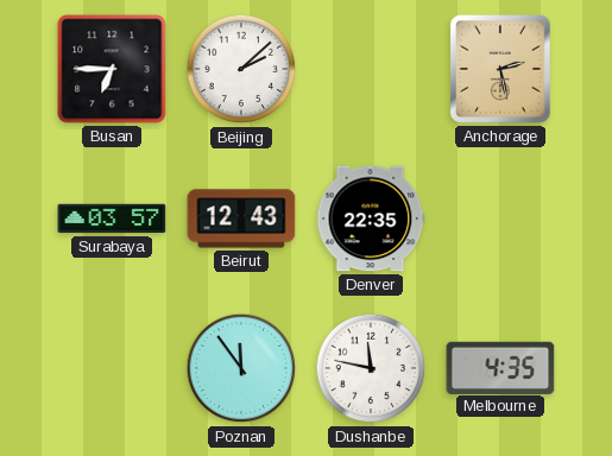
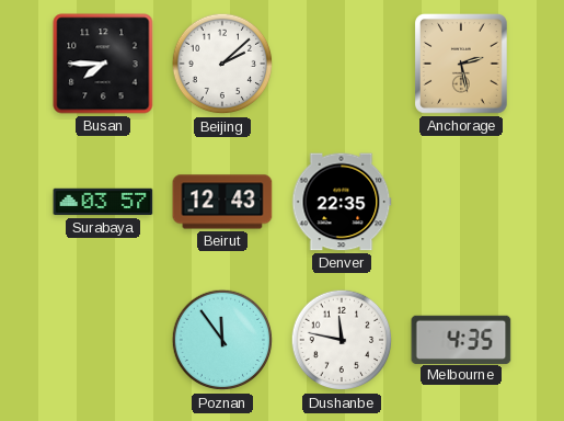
Busan: 6:45 -> 7:45
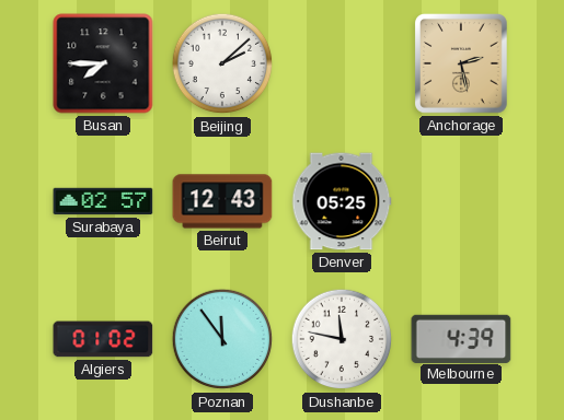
Surabaya: 03:57 -> 02:57
Denver: 22:35 -> 05:25
Algiers: none -> 01:02
Melbourne: 4:35 -> 4:39
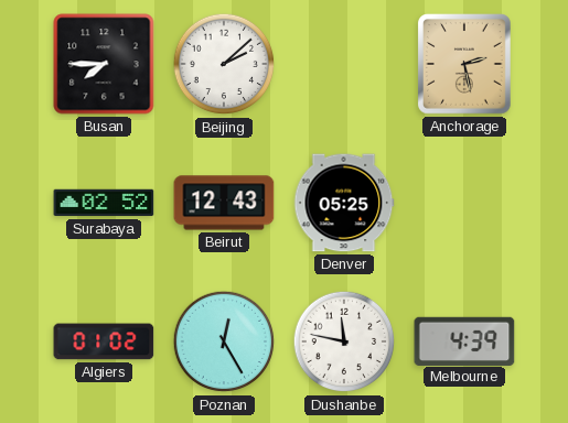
Surabaya: 02:57 -> 02:52
Poznan: 11:54 -> 12:25
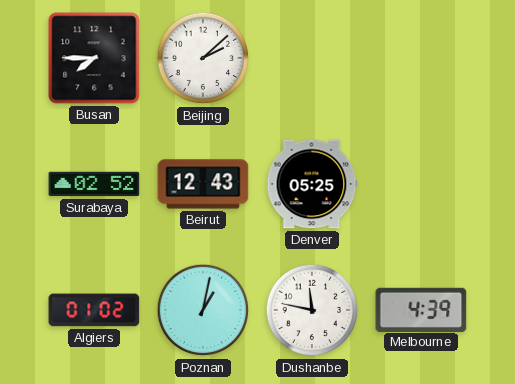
Anchorage: 2:28 -> none
Poznan: 12:25 -> 1:02
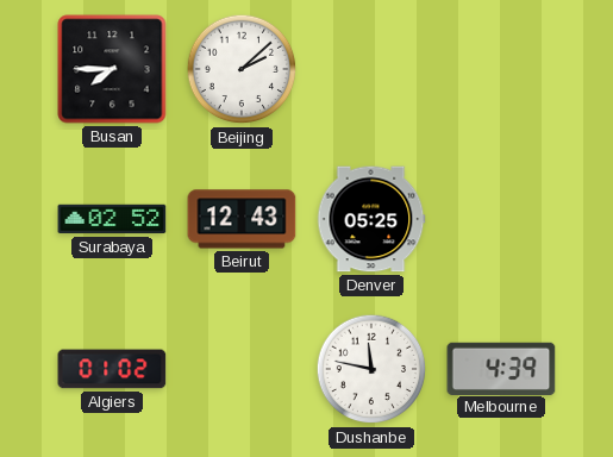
Poznan: 1:02 -> none
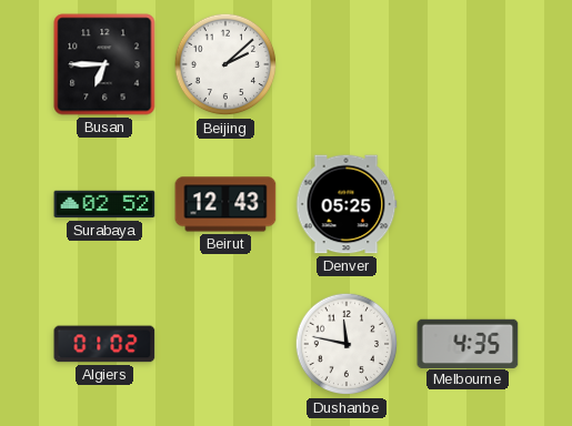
Busan: 7:45 -> 6:45
Melbourne: 4:39 -> 4:35
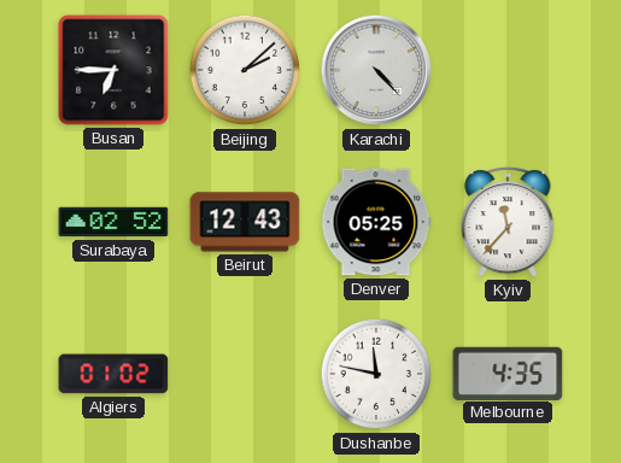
Karachi: none -> 4:23
Kyiv: none -> 11:37
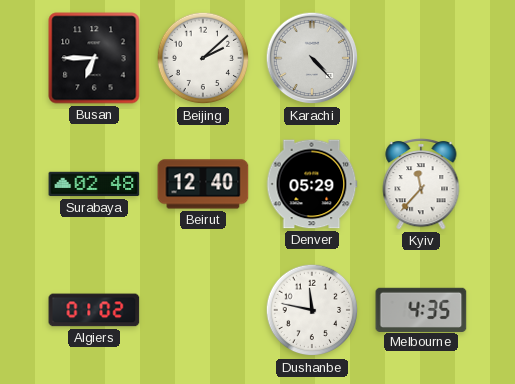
Surabaya: 02:52 -> 02:48
Beirut: 12:43 -> 12:40
Denver: 05:25 -> 05:29
